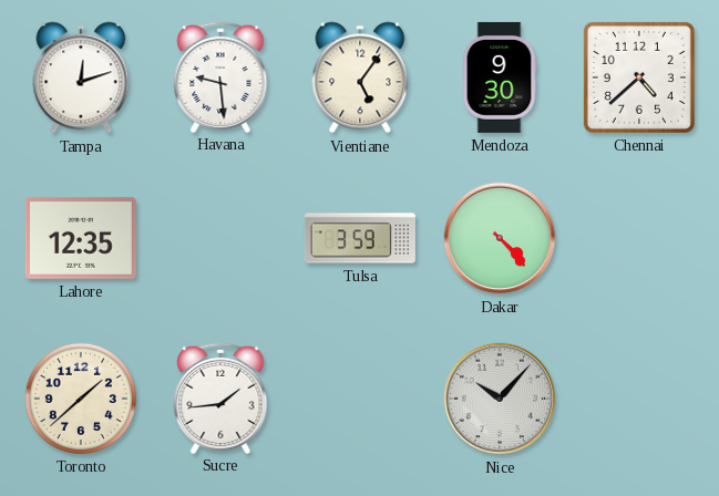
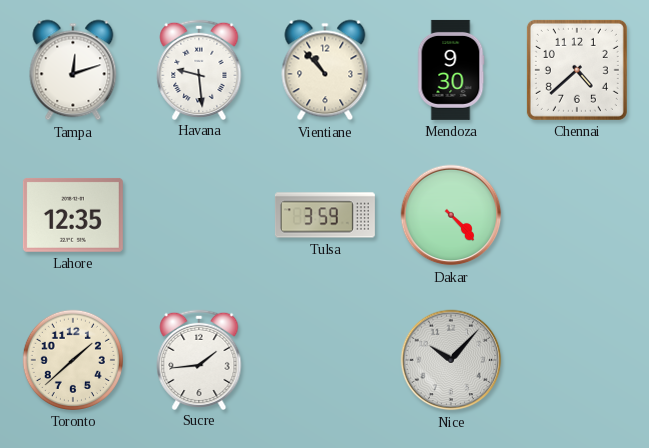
Vientiane: 5:06 -> 10:53
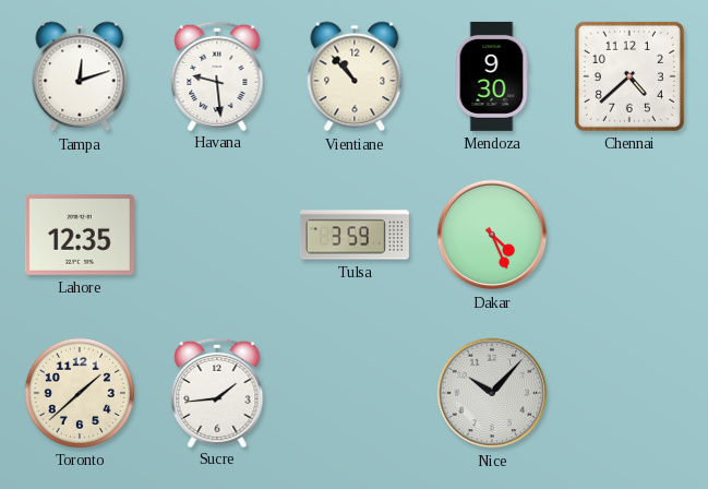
Dakar: 4:23 -> 4:26
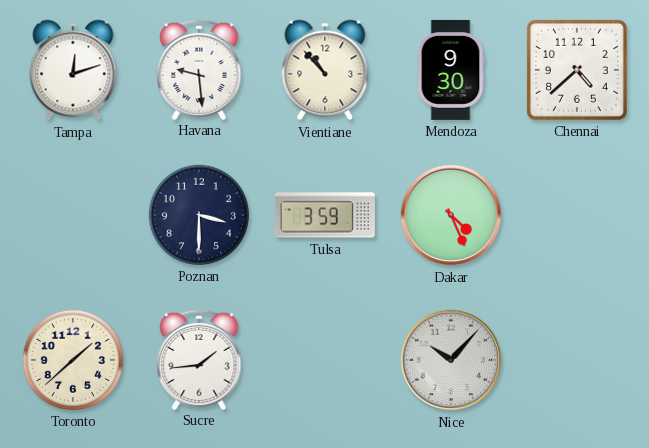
Lahore: 12:35 -> none
Poznan: none -> 3:30
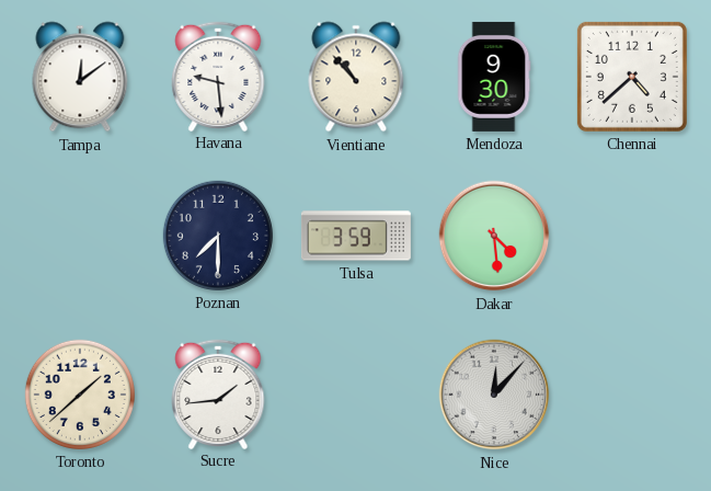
Tampa: 12:12 -> 12:09
Poznan: 3:30 -> 7:30
Dakar: 4:26 -> 4:29
Nice: 10:07 -> 12:07
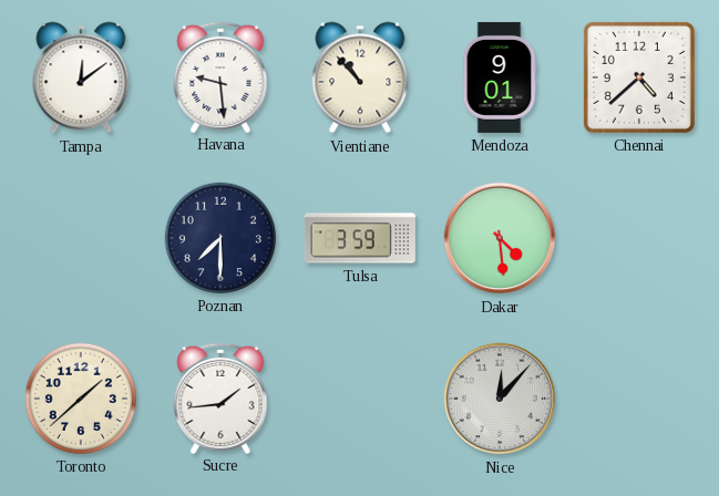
Mendoza: 9:30 -> 9:01
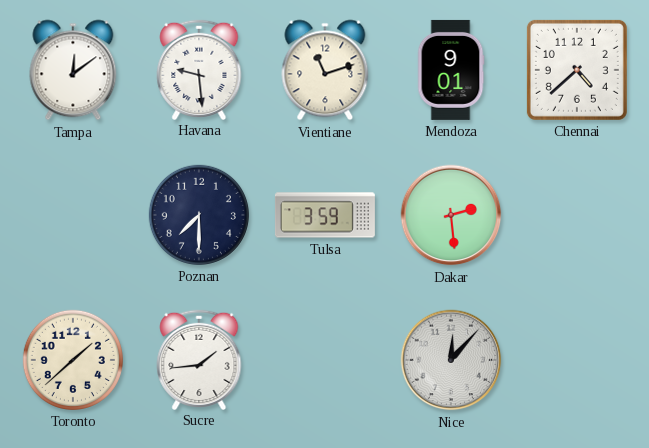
Vientiane: 10:53 -> 11:12
Dakar: 4:29 -> 2:29
